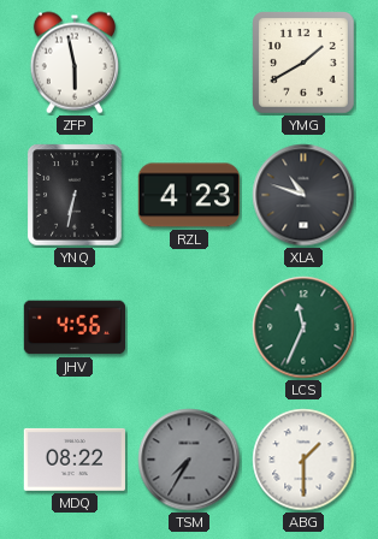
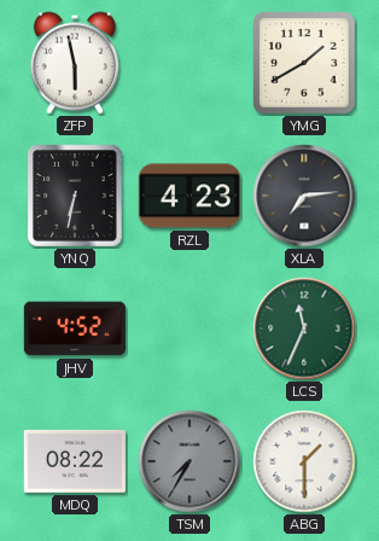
XLA: 10:48 -> 7:14
JHV: 4:56 -> 4:52
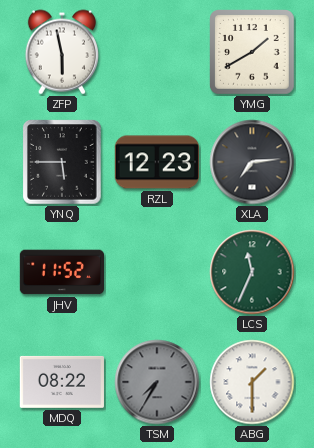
YNQ: 6:32 -> 5:45
RZL: 4:23 -> 12:23
JHV: 4:52 -> 11:52
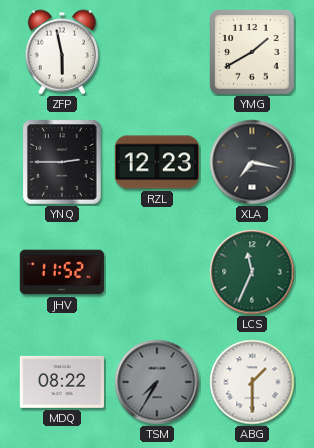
YNQ: 5:45 -> 2:45
XLA: 7:14 -> 7:17
